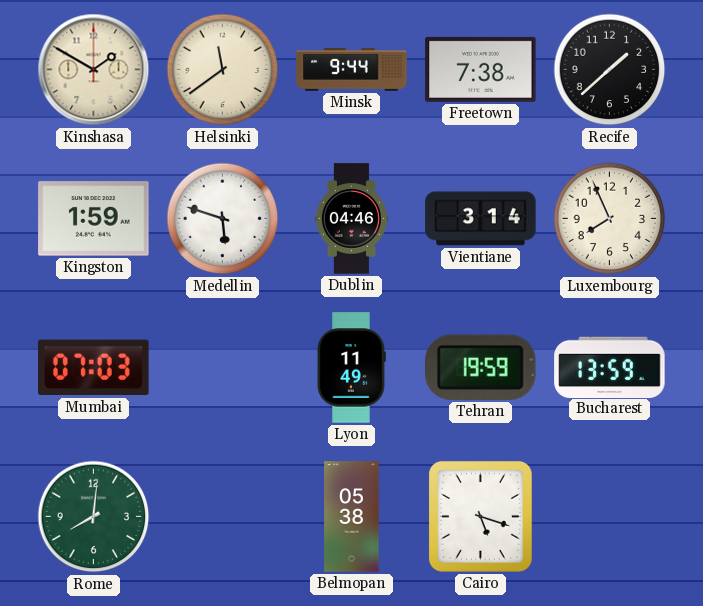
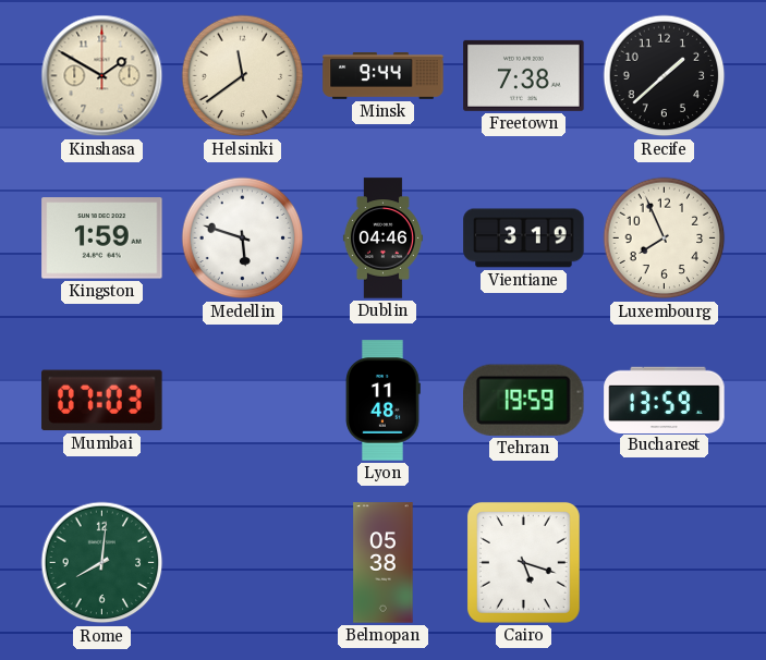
Vientiane: 3:14 -> 3:19
Lyon: 11:49 -> 11:48
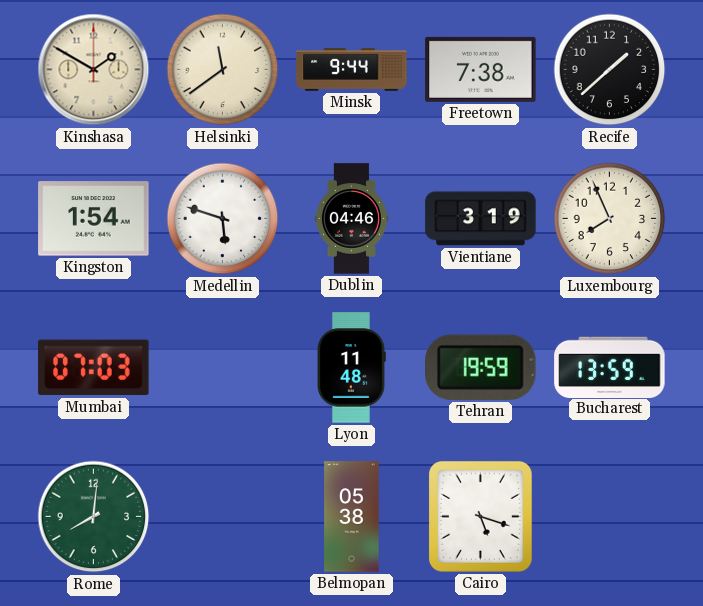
Kingston: 1:59 -> 1:54
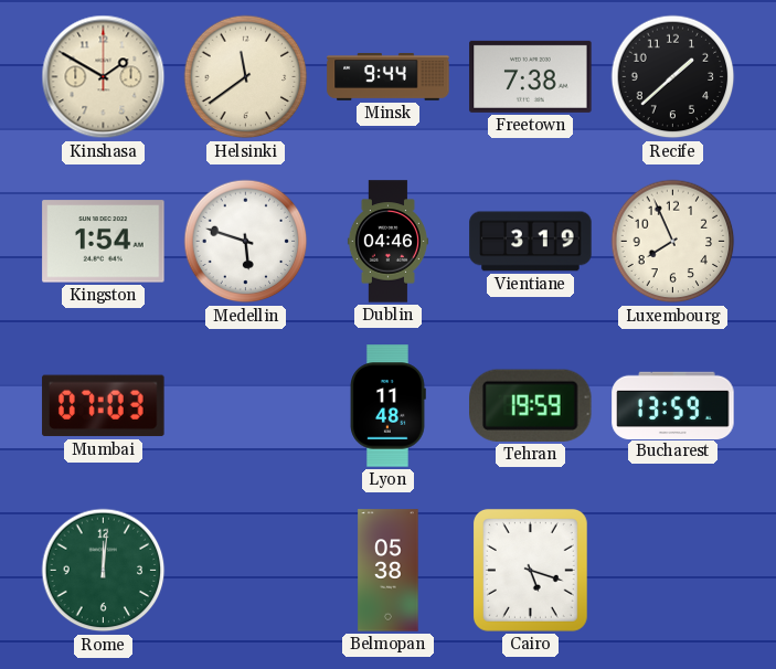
Rome: 8:01 -> 12:01
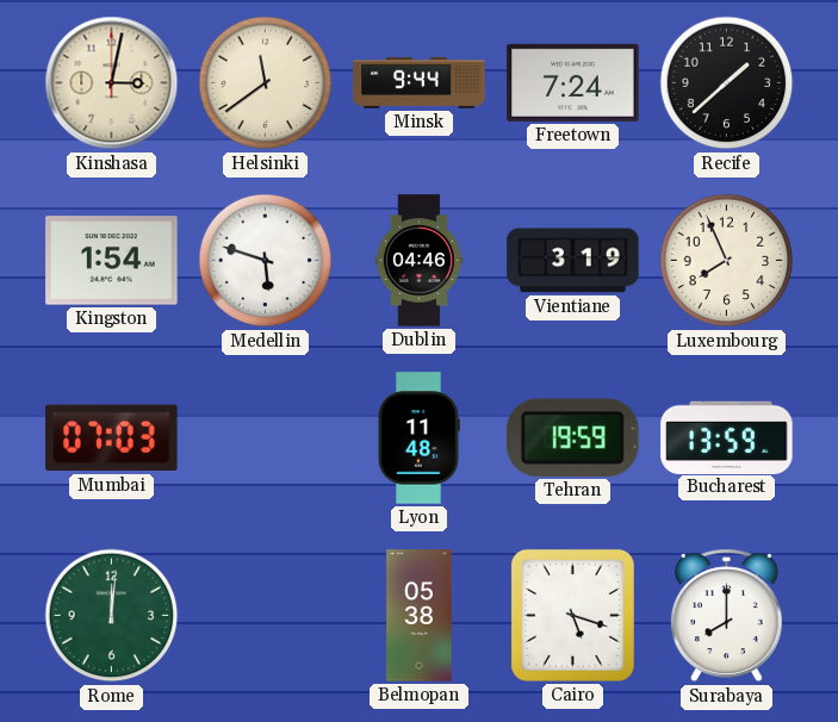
Kinshasa: 1:50 -> 3:02
Freetown: 7:38 -> 7:24
Surabaya: none -> 8:00
